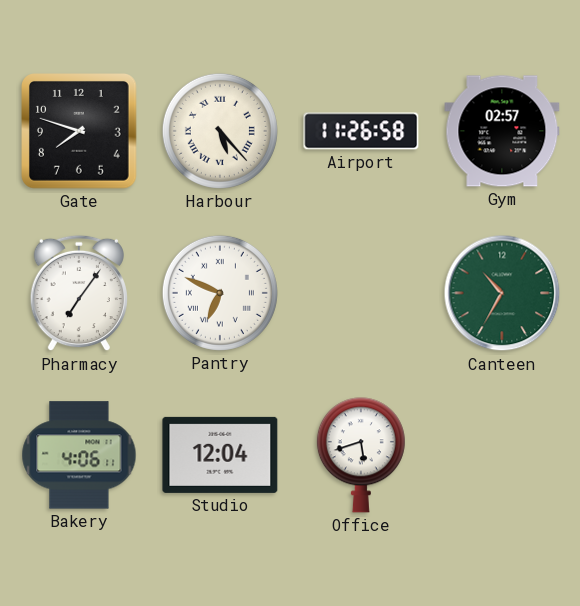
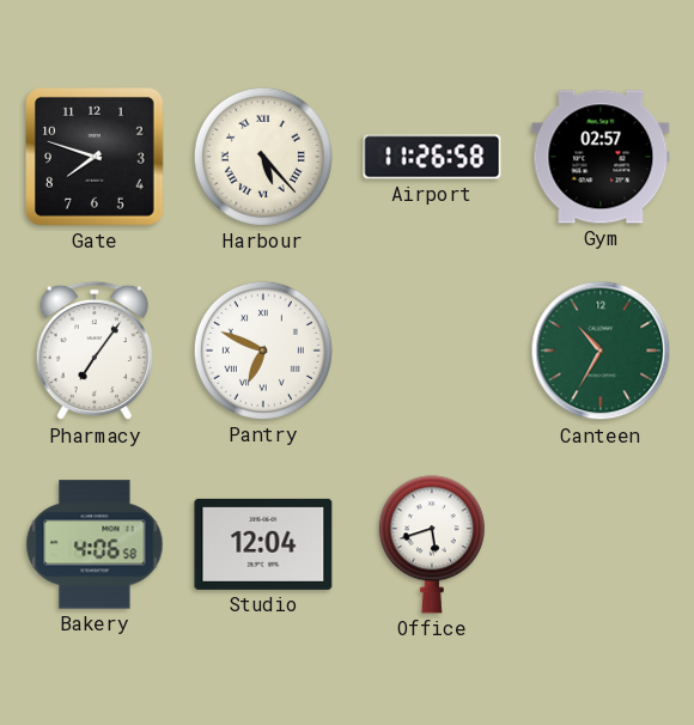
Bakery: 4:06:11 -> 4:06:58
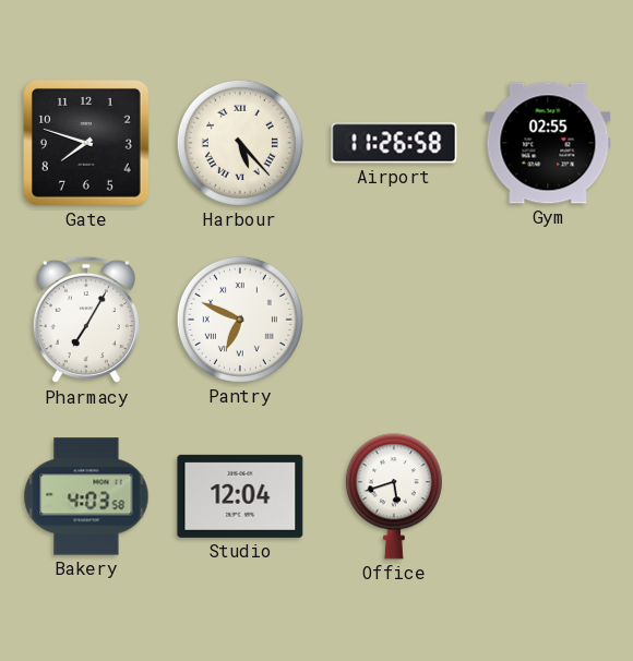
Gym: 02:57 -> 02:55
Pharmacy: 7:06 -> 7:05
Canteen: 10:35 -> none
Bakery: 4:06 -> 4:03
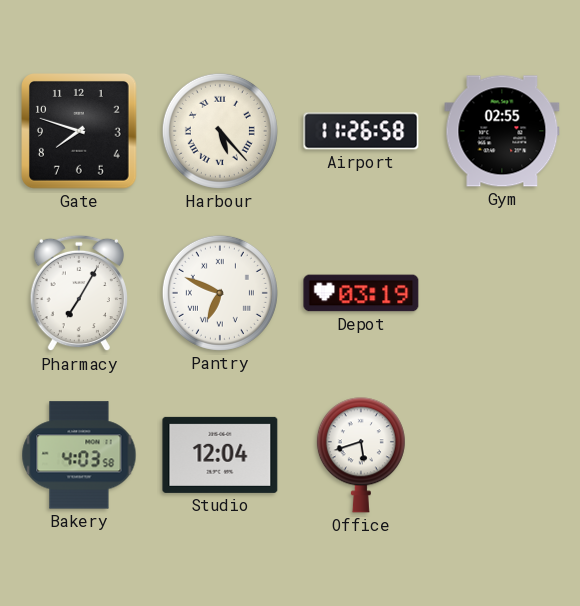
Depot: none -> 03:19
